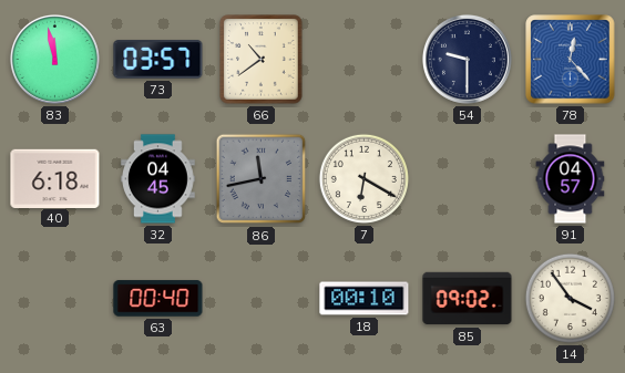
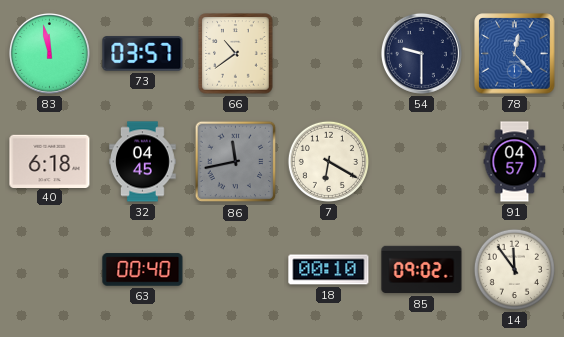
14: 3:54 -> 11:54
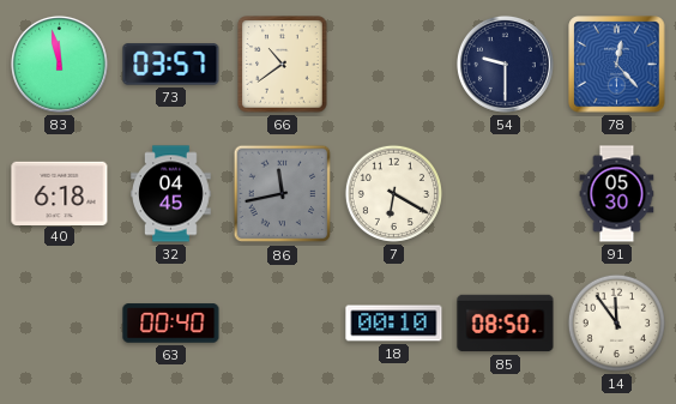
91: 04:57 -> 05:30
85: 09:02 -> 08:50
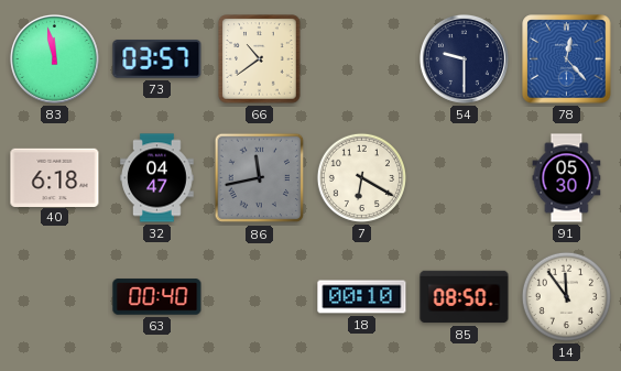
32: 04:45 -> 04:47
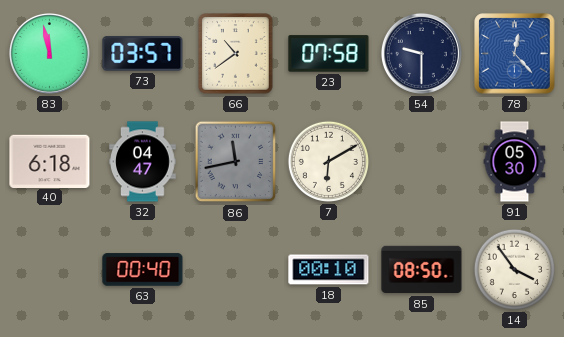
23: none -> 07:58
7: 6:20 -> 6:10
14: 11:54 -> 3:54
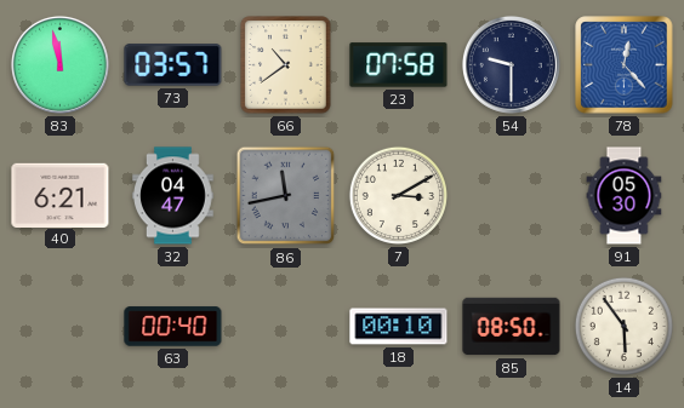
40: 6:18 -> 6:21
7: 6:10 -> 3:10
14: 3:54 -> 5:54
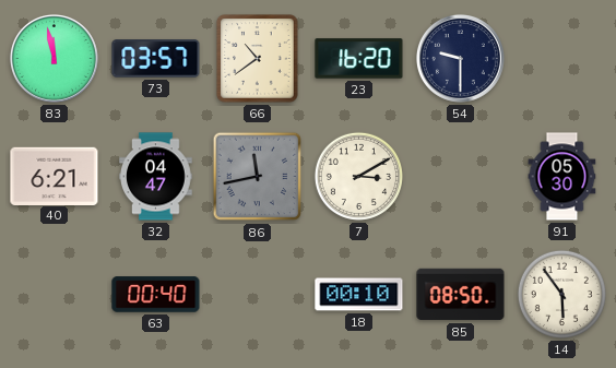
23: 07:58 -> 16:20
78: 12:23 -> none
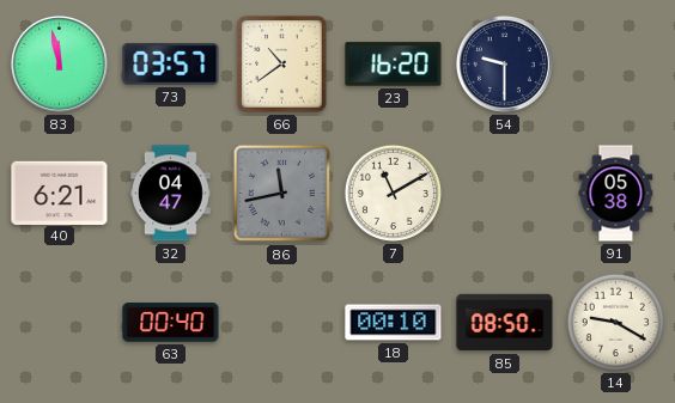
7: 3:10 -> 11:10
91: 05:30 -> 05:38
14: 5:54 -> 9:20
